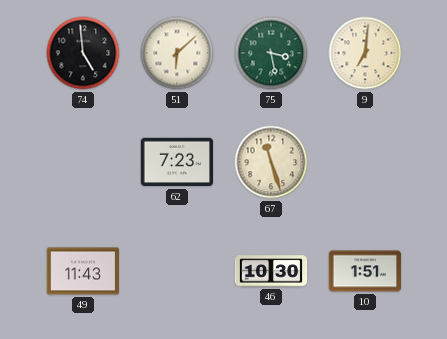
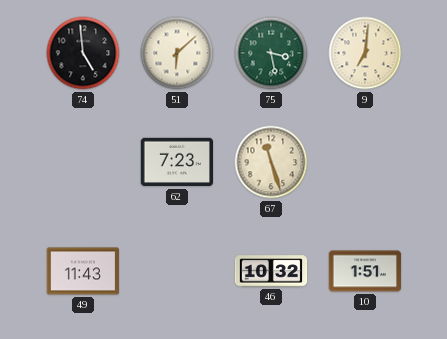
46: 10:30 -> 10:32
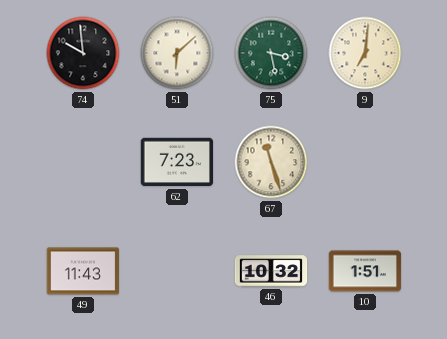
74: 4:59 -> 9:59
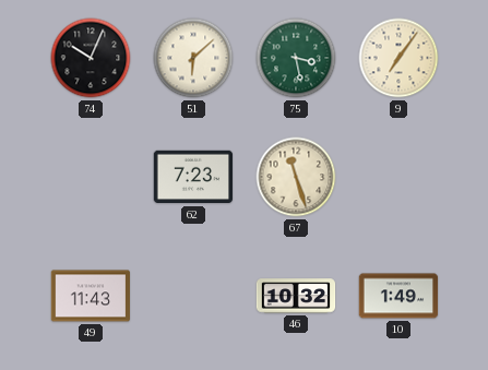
74: 9:59 -> 10:04
9: 7:01 -> 7:06
10: 1:51 -> 1:49
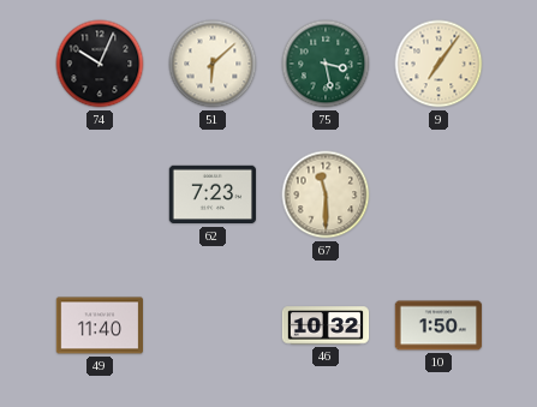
67: 11:27 -> 11:30
49: 11:43 -> 11:40
10: 1:49 -> 1:50
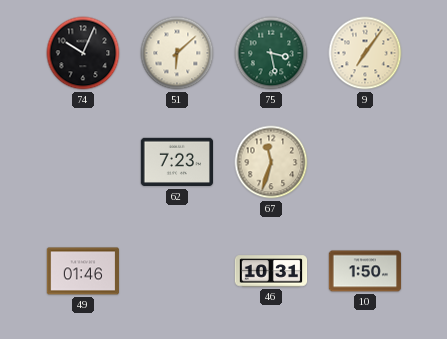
67: 11:30 -> 11:33
49: 11:40 -> 01:46
46: 10:32 -> 10:31
